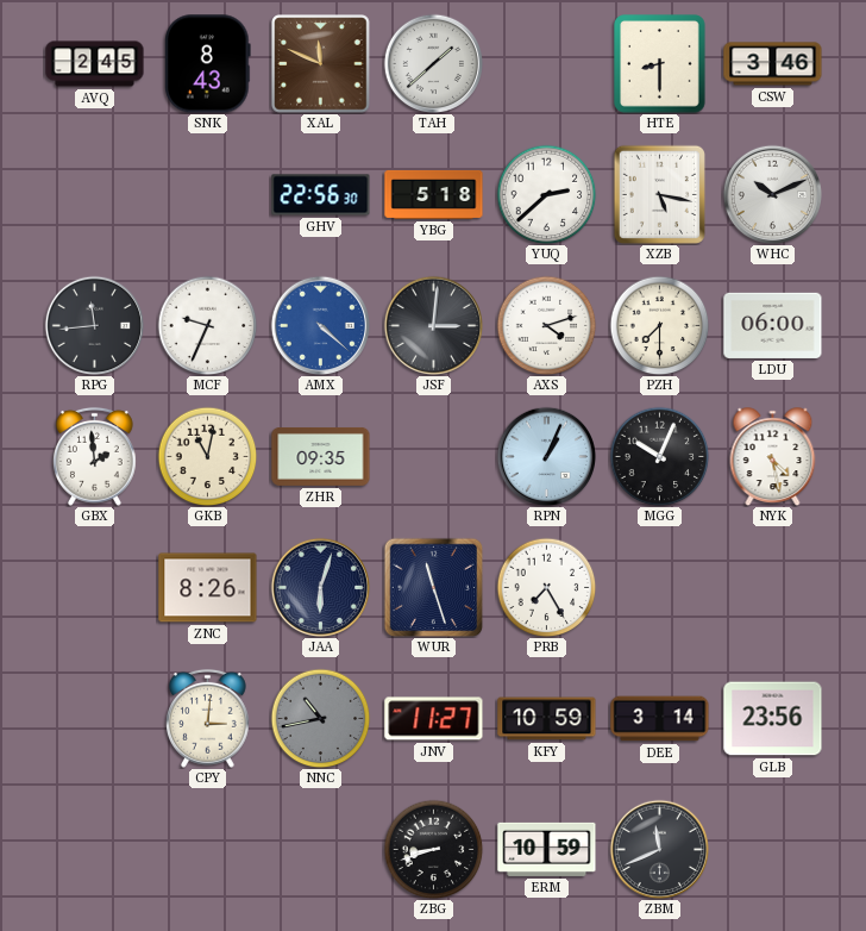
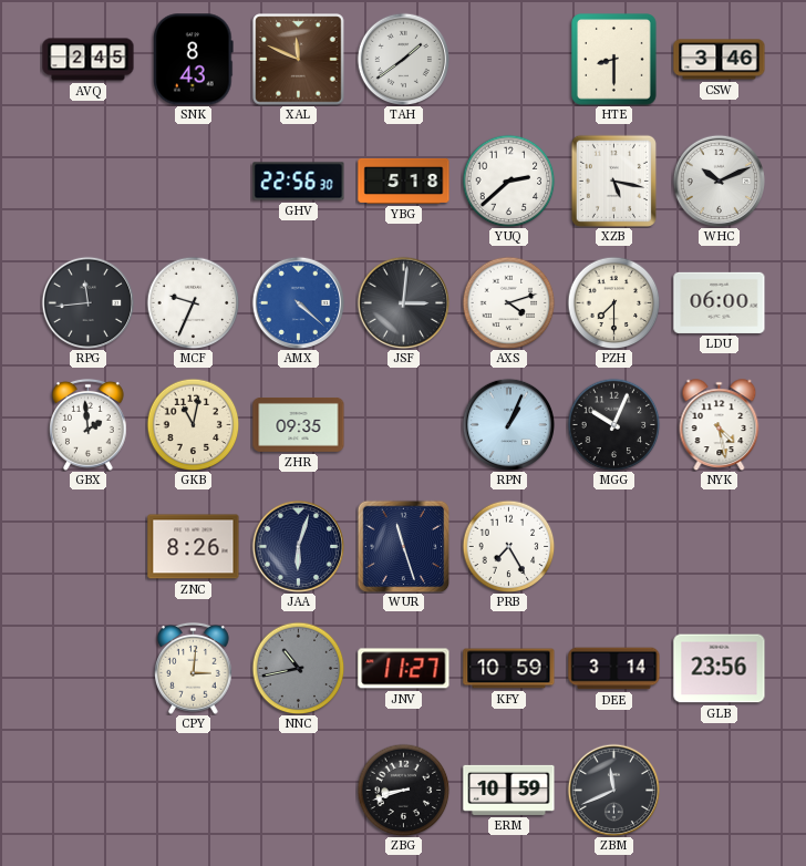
TAH: 1:38 -> 1:39
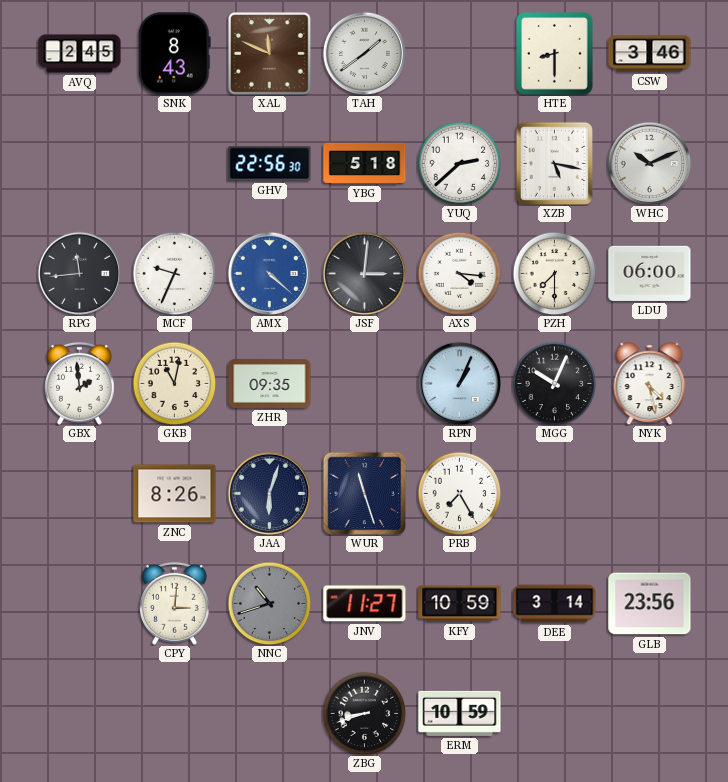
AXS: 4:12 -> 4:16
NNC: 10:43 -> 10:42
ZBM: 11:41 -> none
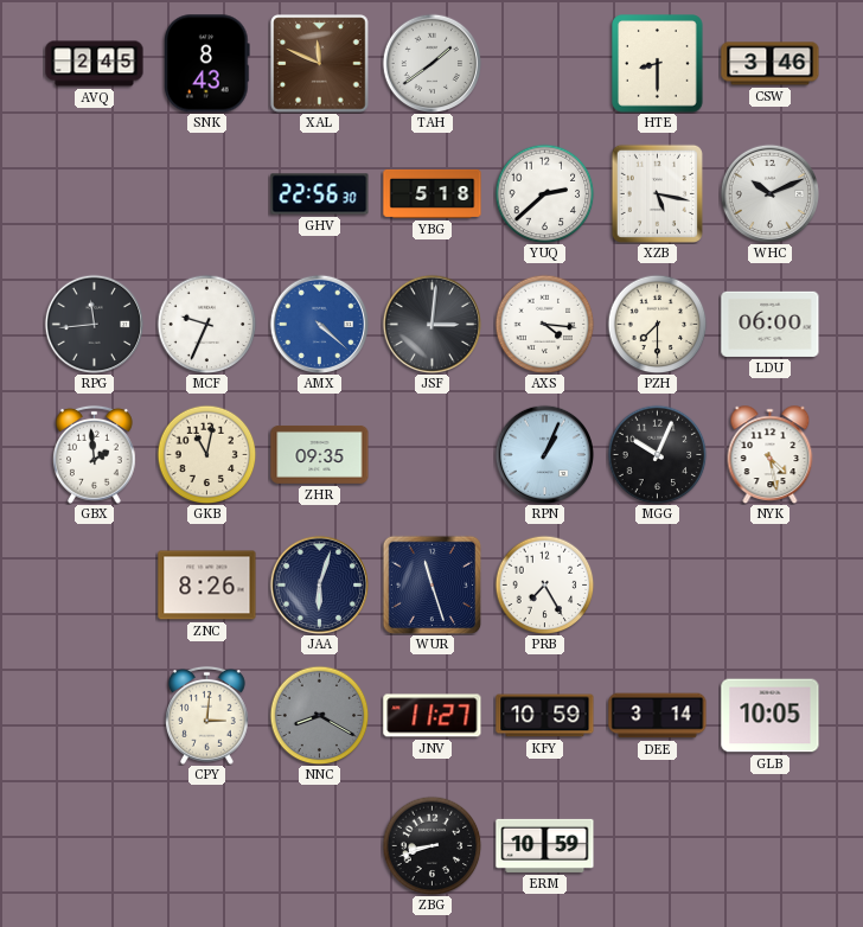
NNC: 10:42 -> 8:20
GLB: 23:56 -> 10:05
